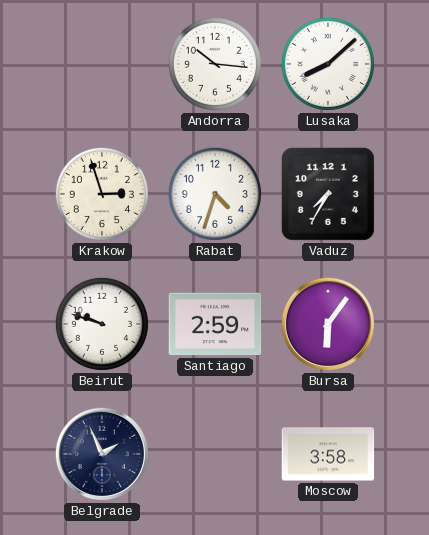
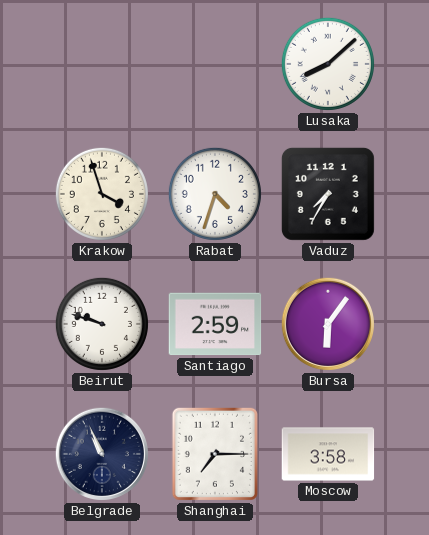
Andorra: 10:16 -> none
Krakow: 2:57 -> 3:57
Belgrade: 1:56 -> 10:56
Shanghai: none -> 7:15
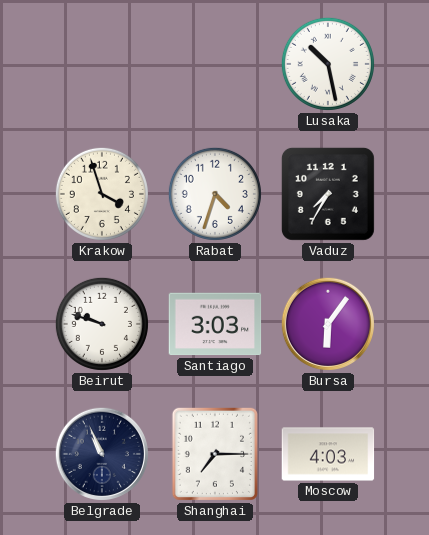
Lusaka: 8:08 -> 10:28
Santiago: 2:59 -> 3:03
Moscow: 3:58 -> 4:03
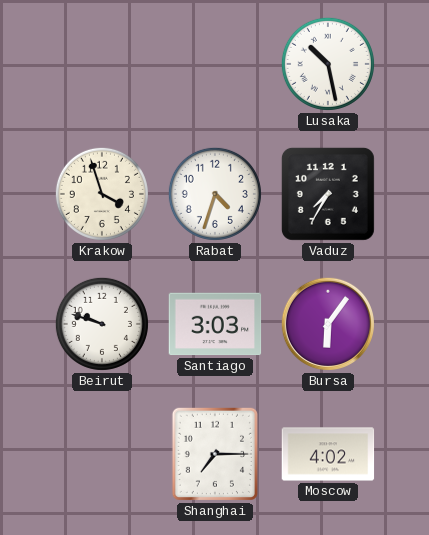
Belgrade: 10:56 -> none
Moscow: 4:03 -> 4:02
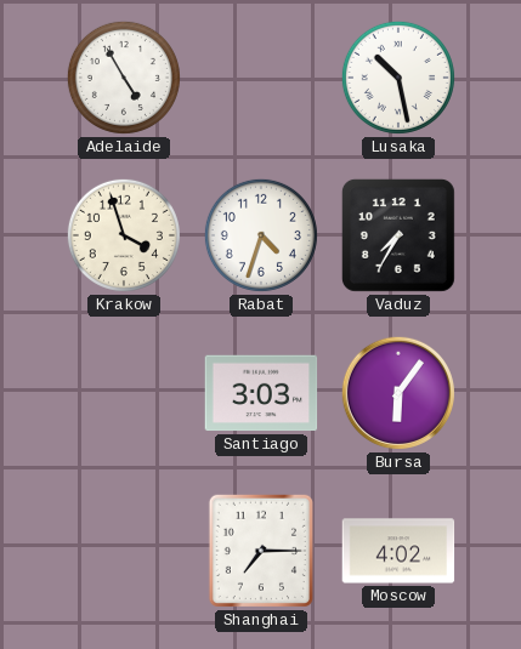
Adelaide: none -> 4:55
Beirut: 9:48 -> none
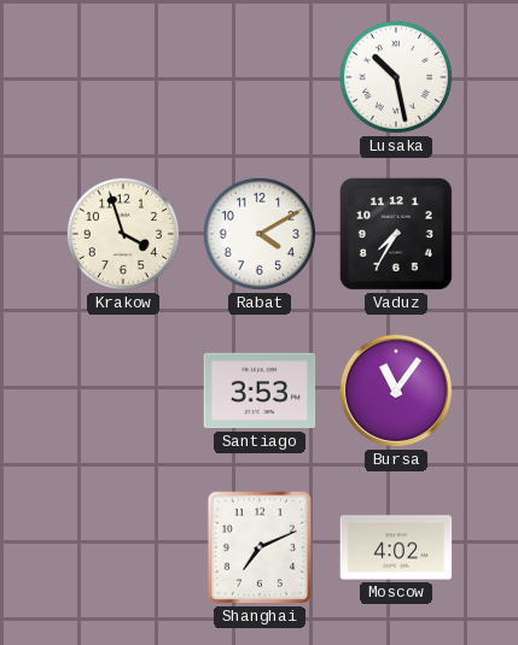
Adelaide: 4:55 -> none
Rabat: 4:33 -> 4:10
Santiago: 3:03 -> 3:53
Bursa: 6:06 -> 11:06
Shanghai: 7:15 -> 7:11
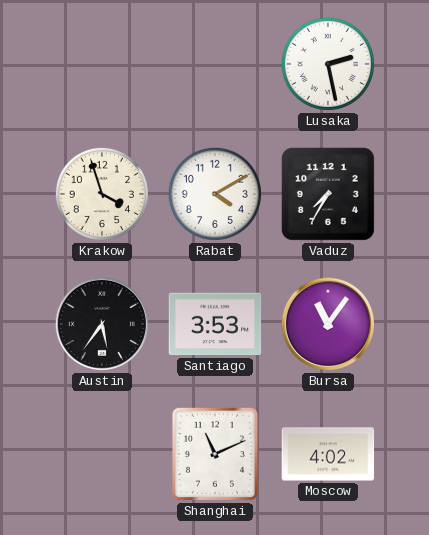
Lusaka: 10:28 -> 2:28
Austin: none -> 5:36
Shanghai: 7:11 -> 11:11
